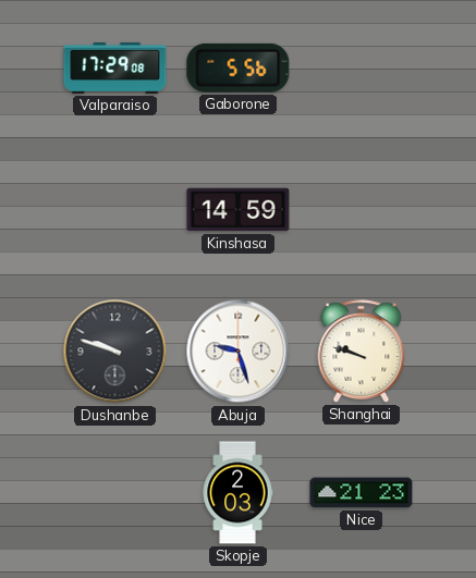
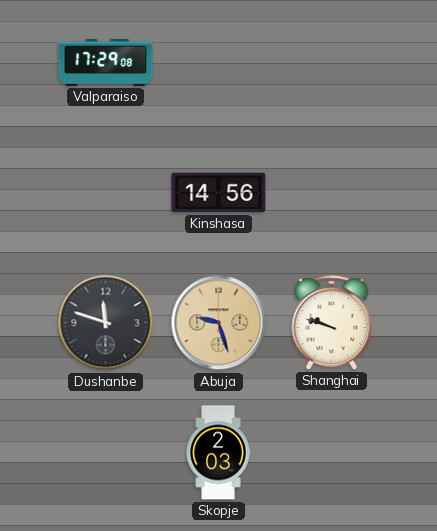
Gaborone: 5:56 -> none
Kinshasa: 14:59 -> 14:56
Dushanbe: 9:48 -> 11:48
Abuja dial: white -> champagne
Nice: 21:23 -> none
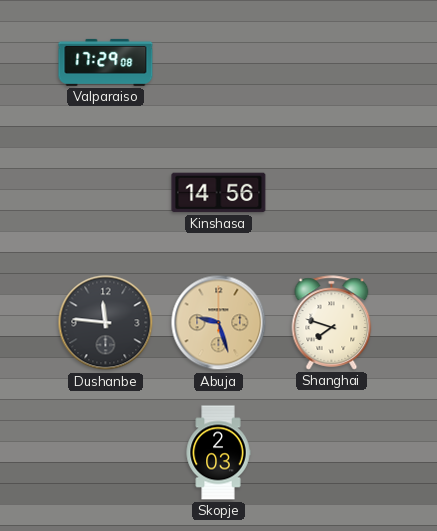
Dushanbe: 11:48 -> 11:46
Shanghai: 9:48 -> 7:48
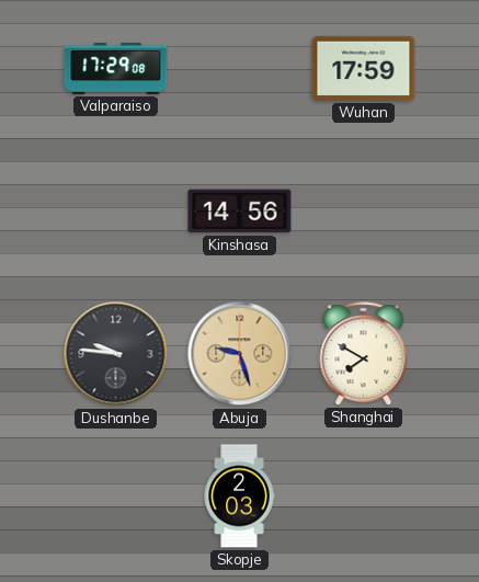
Wuhan: none -> 17:59
Dushanbe: 11:46 -> 9:46
Shanghai: 7:48 -> 7:50
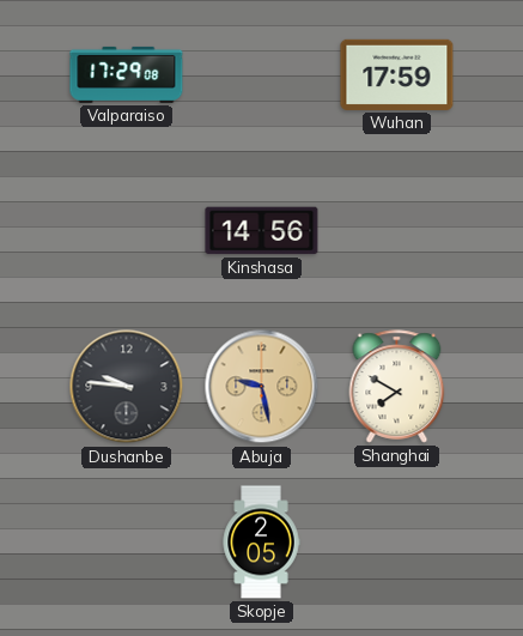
Abuja: 9:27 -> 9:28
Skopje: 2:03 -> 2:05
